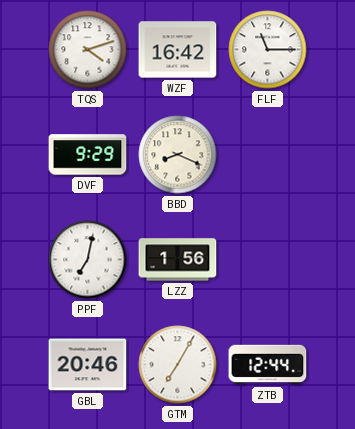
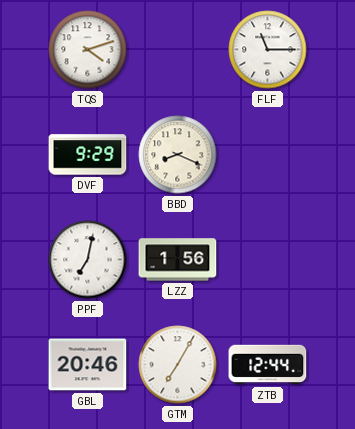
WZF: 16:42 -> none
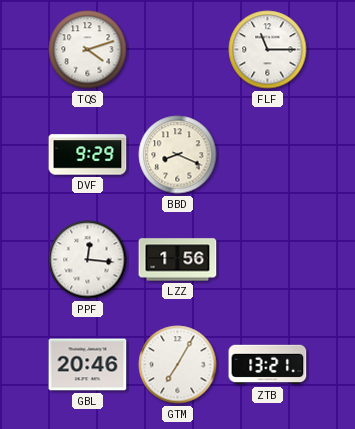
PPF: 7:02 -> 12:16
ZTB: 12:44 -> 13:21
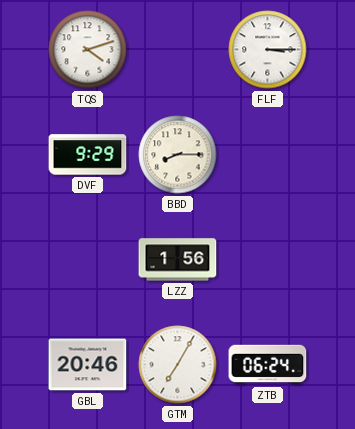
FLF: 11:15 -> 3:15
BBD: 8:19 -> 8:15
PPF: 12:16 -> none
ZTB: 13:21 -> 06:24
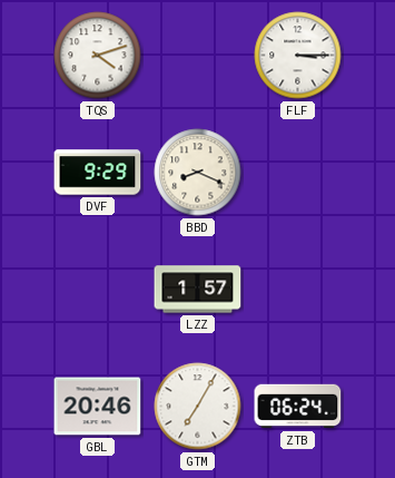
BBD: 8:15 -> 8:19
LZZ: 1:56 -> 1:57
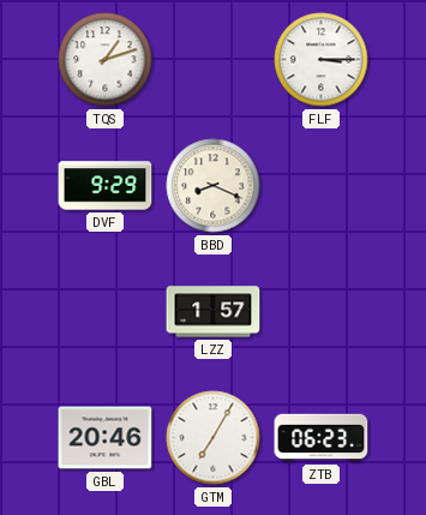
TQS: 4:12 -> 1:12
ZTB: 06:24 -> 06:23
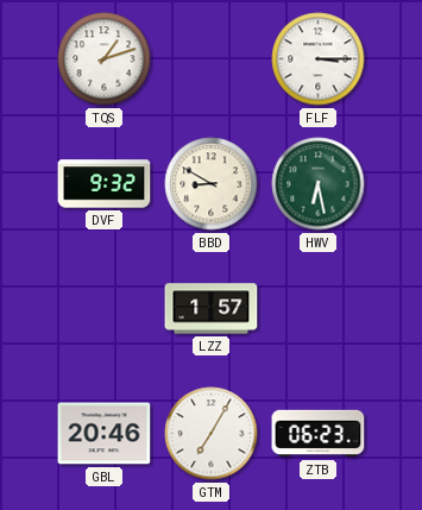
DVF: 9:29 -> 9:32
BBD: 8:19 -> 8:50
HWV: none -> 6:28
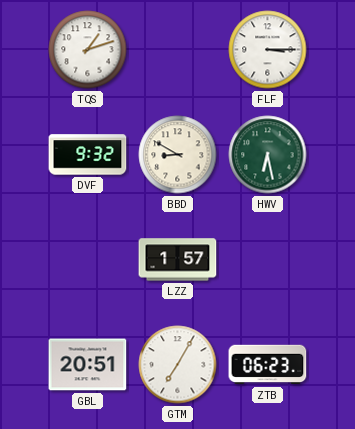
GBL: 20:46 -> 20:51
